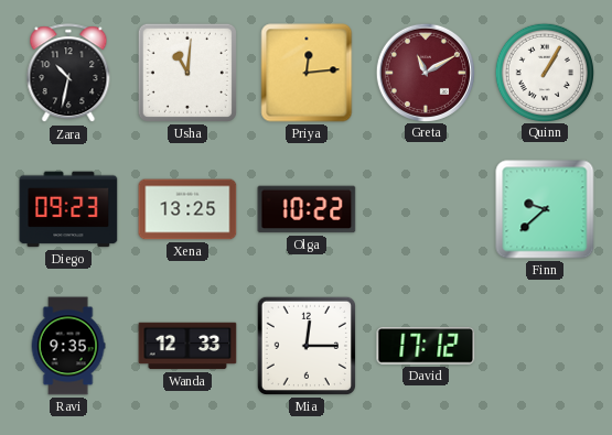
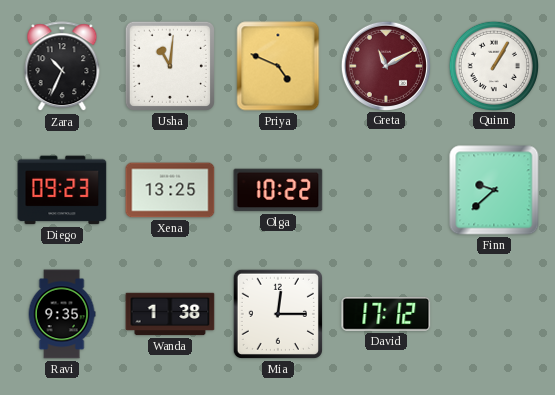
Zara: 10:32 -> 10:34
Priya: 12:14 -> 4:49
Wanda: 12:33 -> 1:38
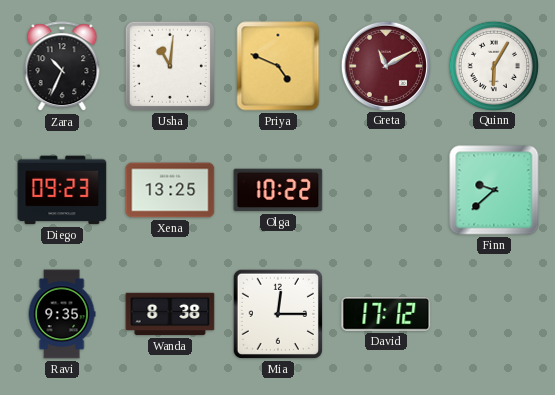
Quinn: 1:05 -> 6:05
Wanda: 1:38 -> 8:38
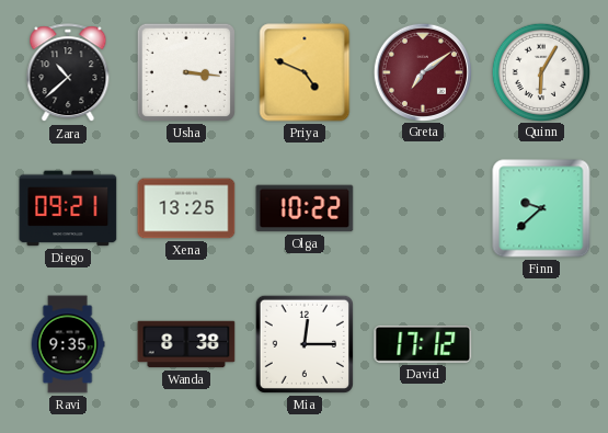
Zara: 10:34 -> 10:38
Usha: 11:01 -> 3:16
Greta: 11:10 -> 7:09
Diego: 09:23 -> 09:21
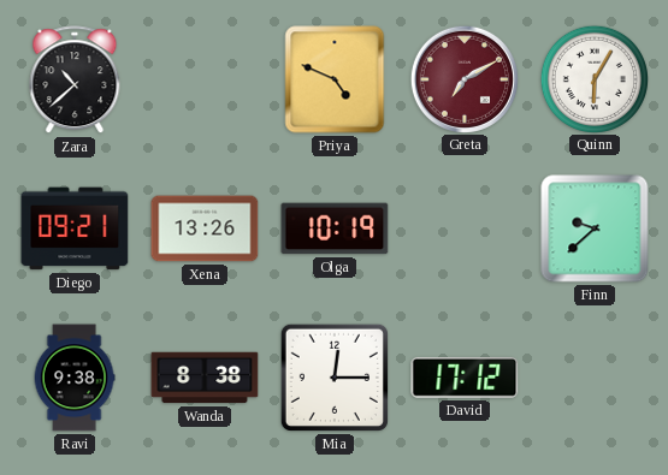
Usha: 3:16 -> none
Greta: 7:09 -> 7:10
Xena: 13:25 -> 13:26
Olga: 10:22 -> 10:19
Ravi: 9:35 -> 9:38
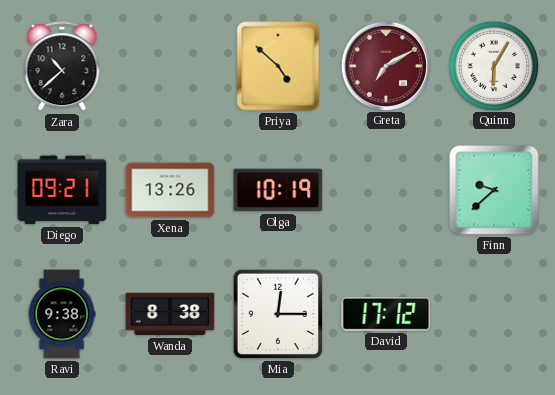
Priya: 4:49 -> 4:52
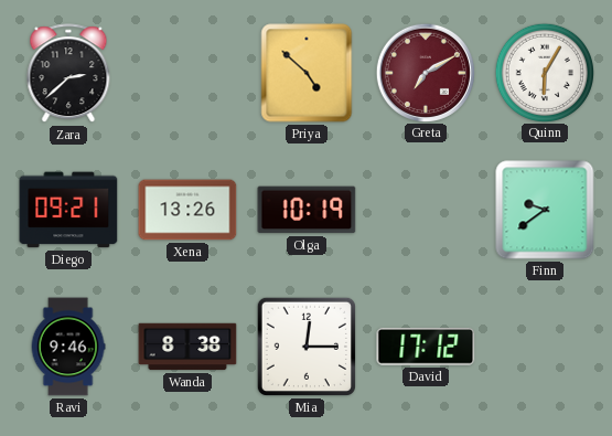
Zara: 10:38 -> 2:38
Finn: 9:38 -> 9:39
Ravi: 9:38 -> 9:46
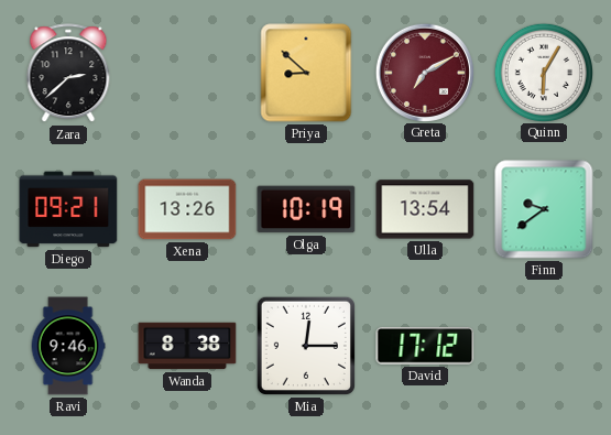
Priya: 4:52 -> 8:52
Ulla: none -> 13:54
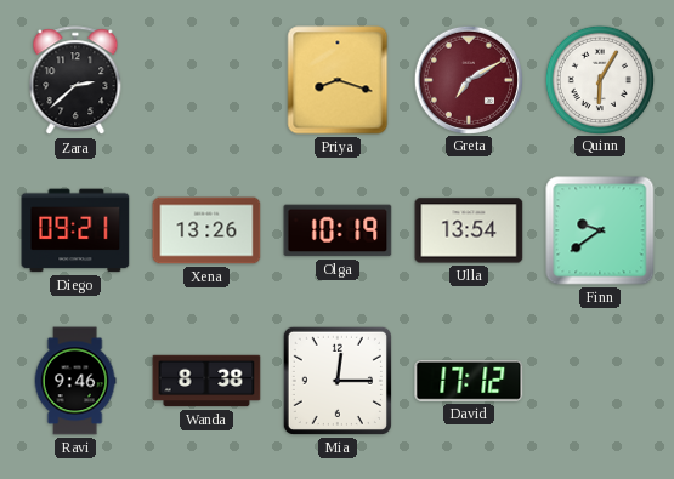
Priya: 8:52 -> 8:18
